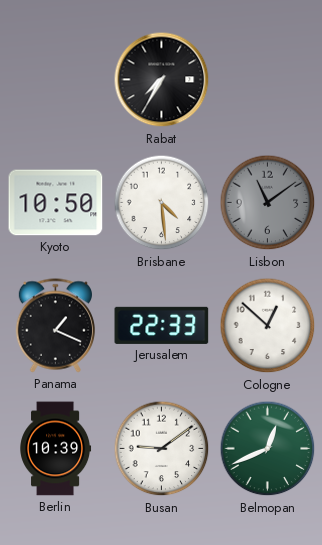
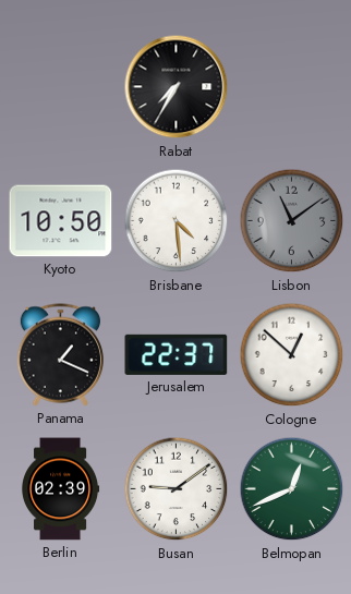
Jerusalem: 22:33 -> 22:37
Berlin: 10:39 -> 02:39
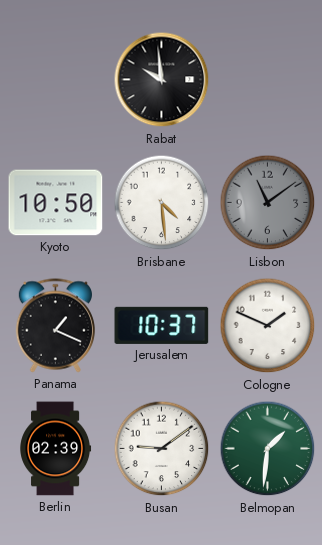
Rabat: 7:35 -> 9:59
Jerusalem: 22:37 -> 10:37
Cologne: 12:52 -> 1:49
Belmopan: 12:41 -> 1:31
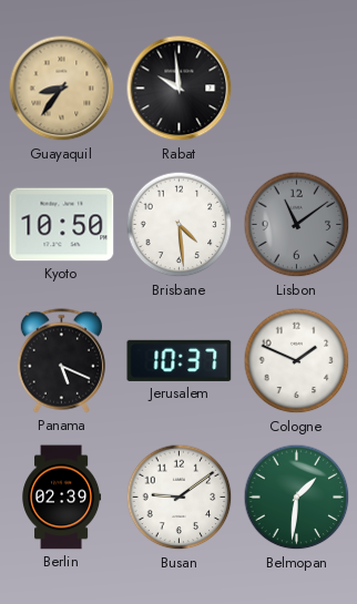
Guayaquil: none -> 8:36
Panama: 1:19 -> 5:19
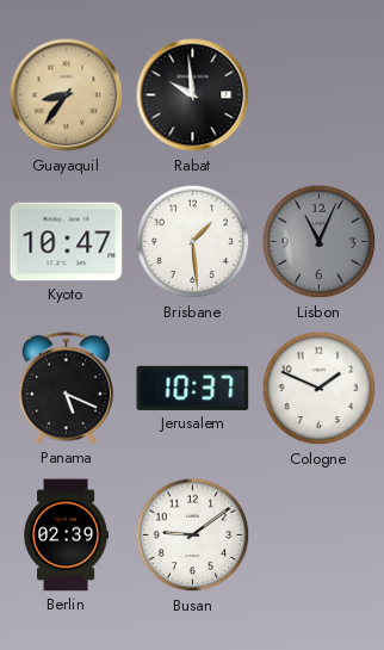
Kyoto: 10:50 -> 10:47
Brisbane: 4:29 -> 1:29
Lisbon: 11:09 -> 11:04
Belmopan: 1:31 -> none
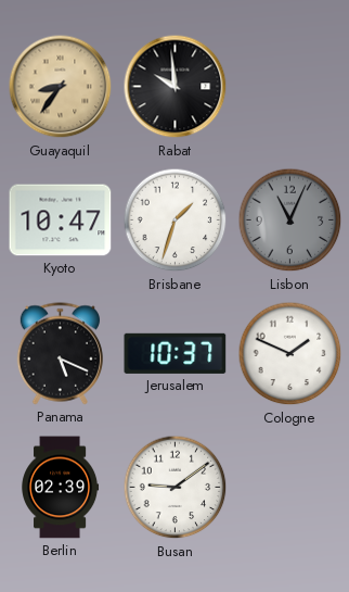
Brisbane: 1:29 -> 1:33
